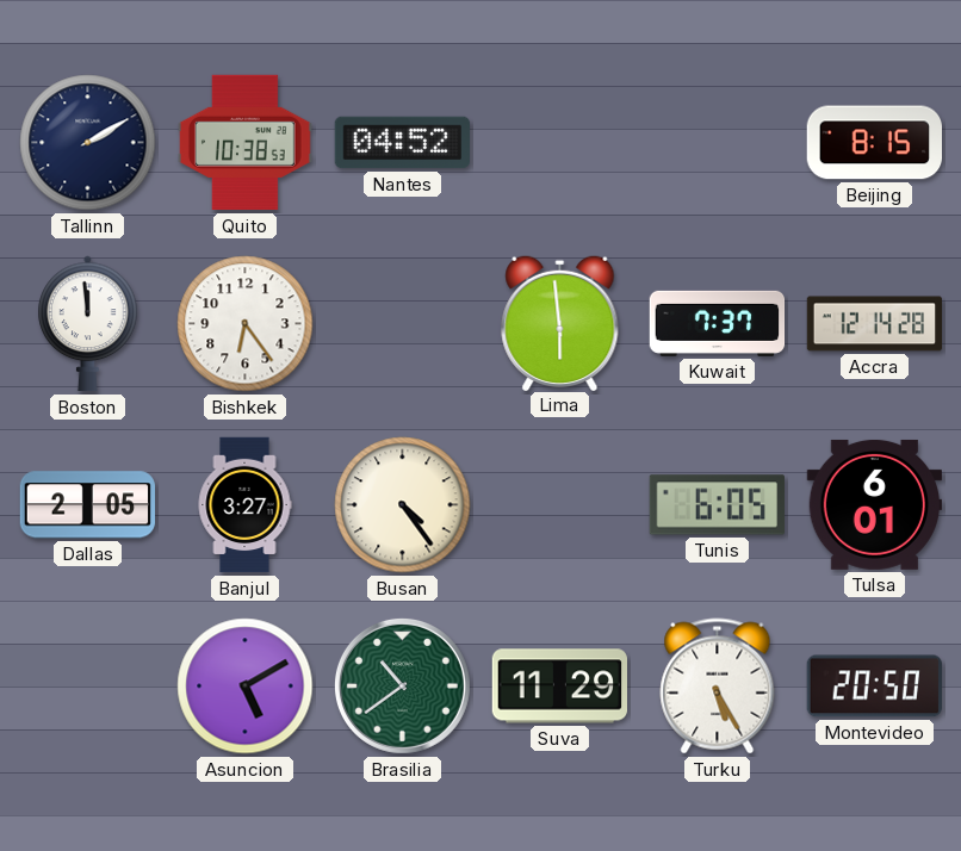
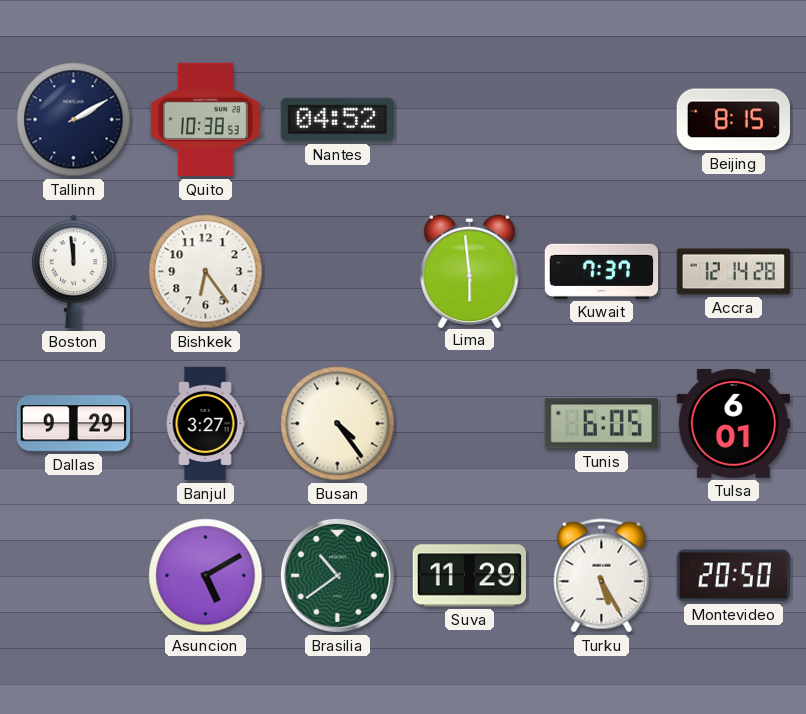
Dallas: 2:05 -> 9:29
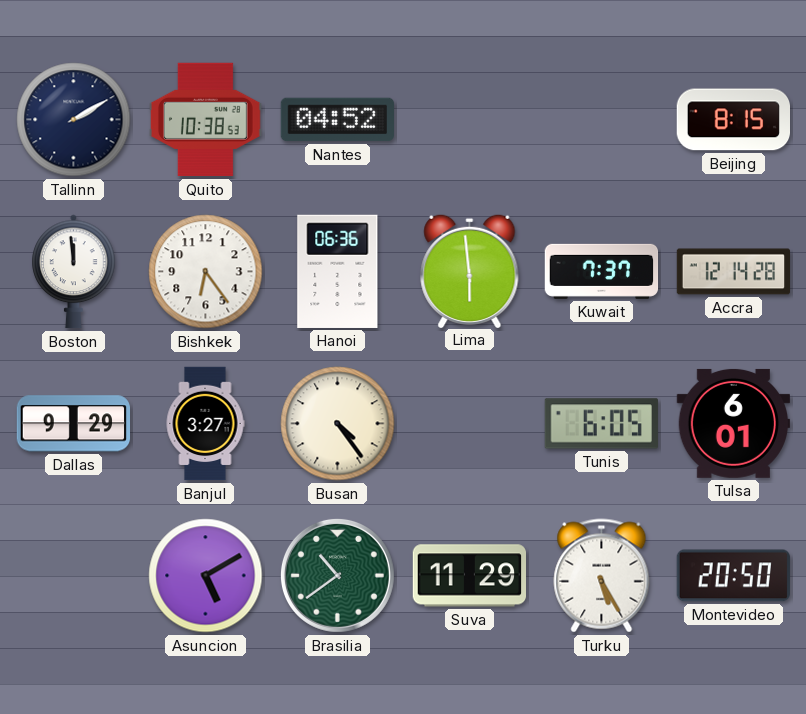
Hanoi: none -> 06:36
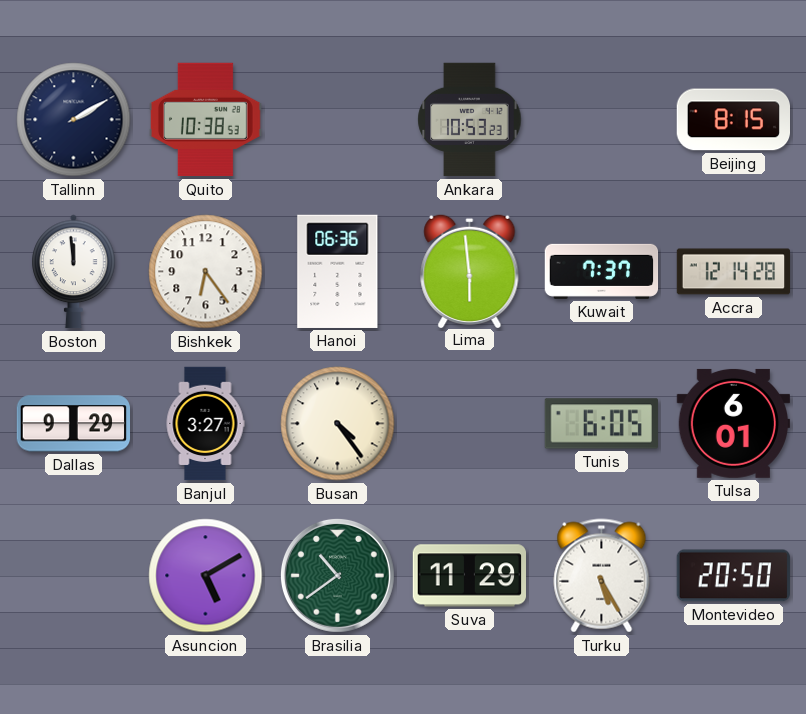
Nantes: 04:52 -> none
Ankara: none -> 10:53
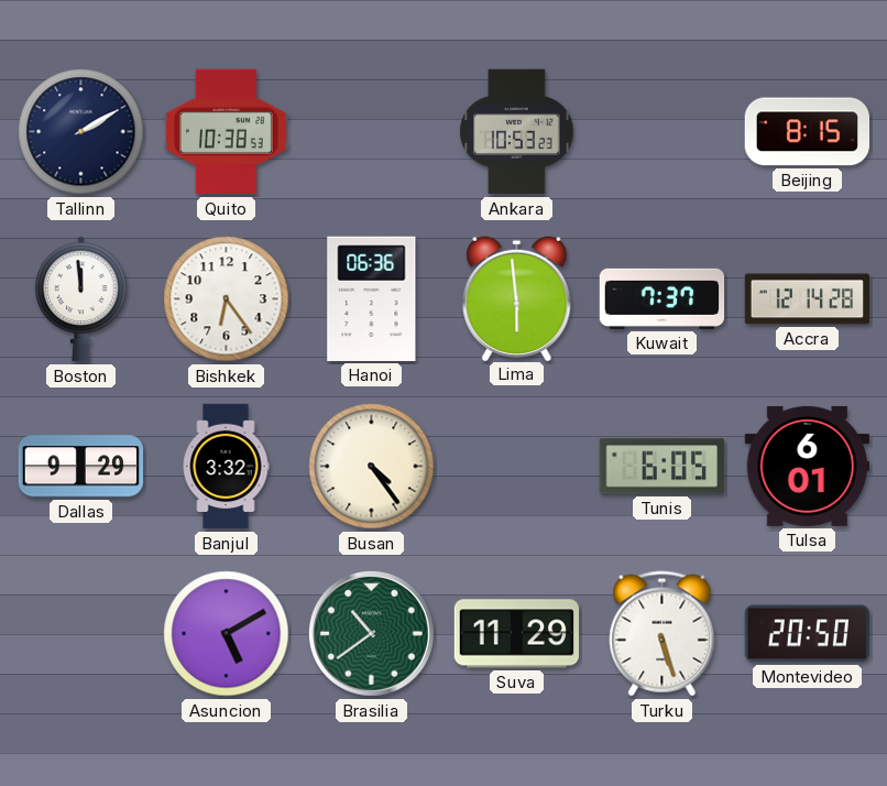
Banjul: 3:27 -> 3:32
Turku: 5:25 -> 5:27
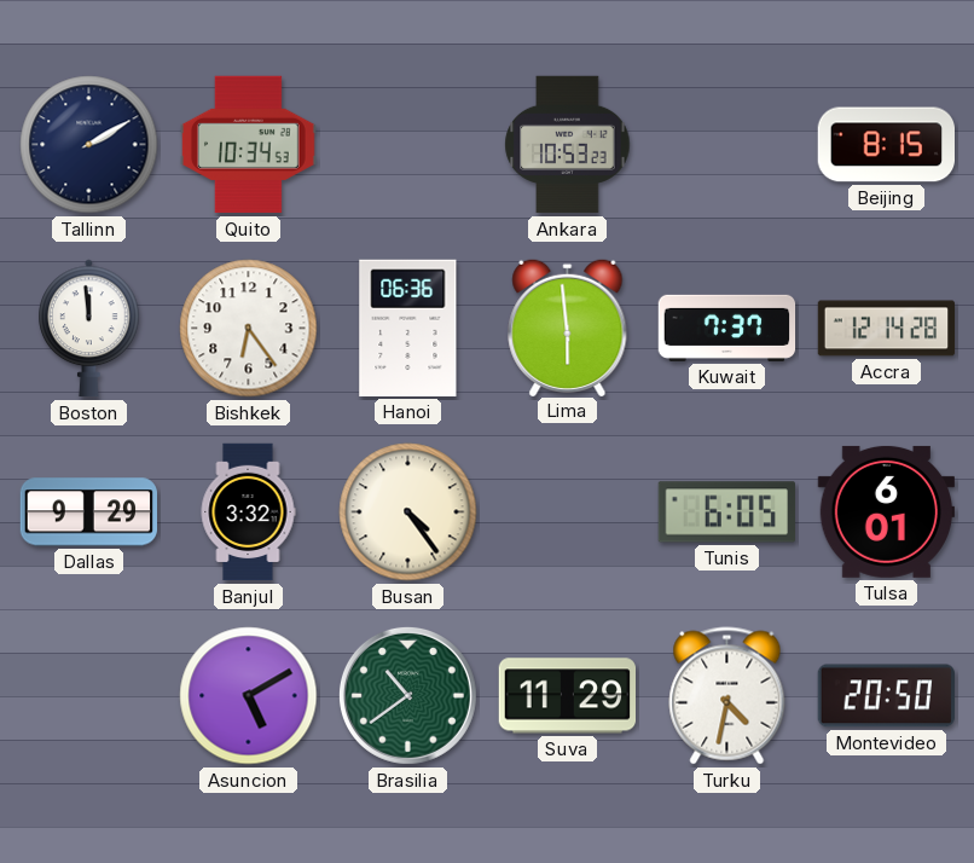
Quito: 10:38 -> 10:34
Turku: 5:27 -> 4:32
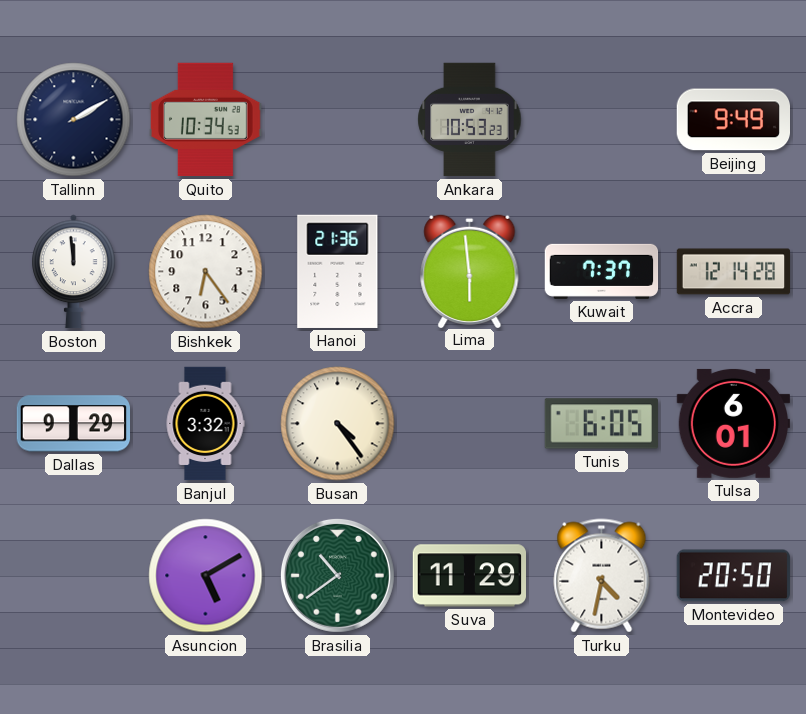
Beijing: 8:15 -> 9:49
Hanoi: 06:36 -> 21:36
